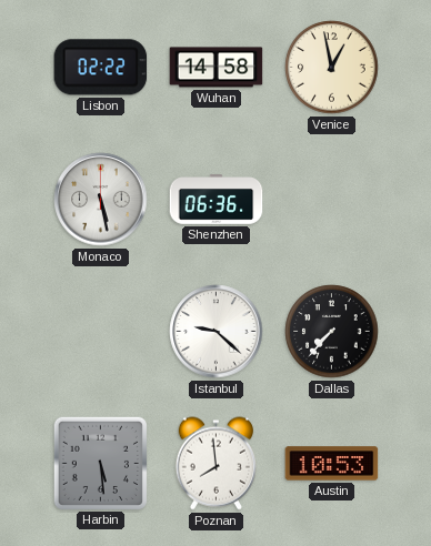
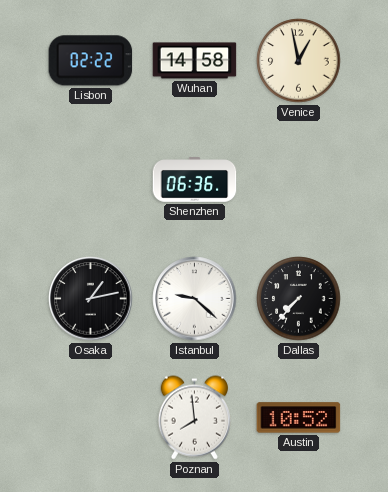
Monaco: 5:28 -> none
Osaka: none -> 1:13
Harbin: 5:29 -> none
Austin: 10:53 -> 10:52
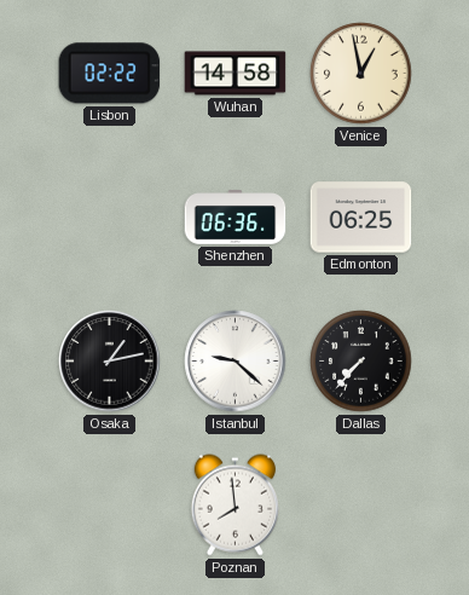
Edmonton: none -> 06:25
Austin: 10:52 -> none
